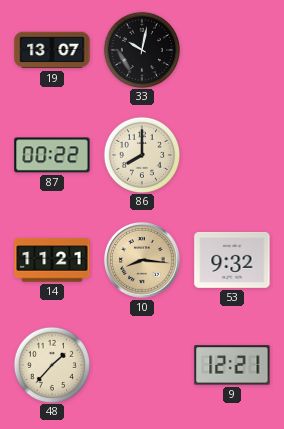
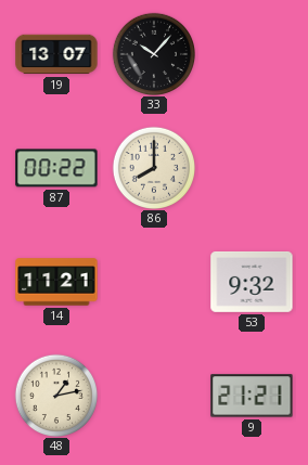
33: 10:02 -> 10:07
10: 8:16 -> none
48: 1:37 -> 1:13
9: 12:21 -> 21:21
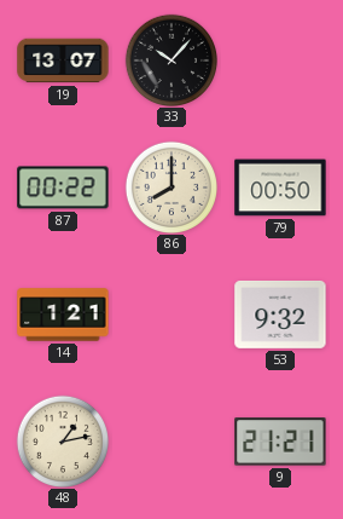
79: none -> 00:50
14: 11:21 -> 1:21
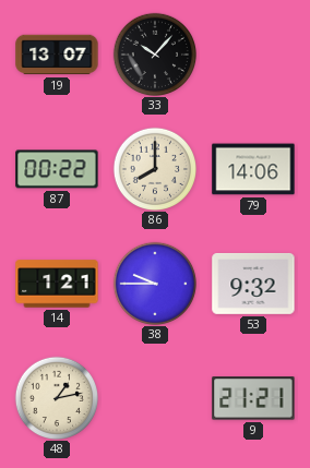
79: 00:50 -> 14:06
38: none -> 9:45
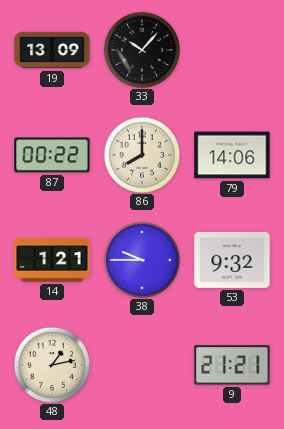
19: 13:07 -> 13:09
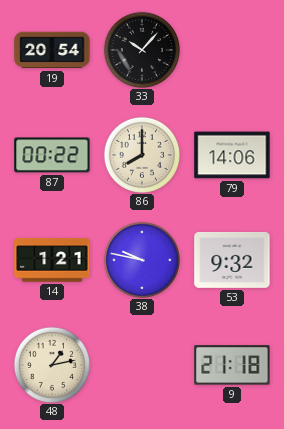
19: 13:09 -> 20:54
38: 9:45 -> 9:47
9: 21:21 -> 21:18
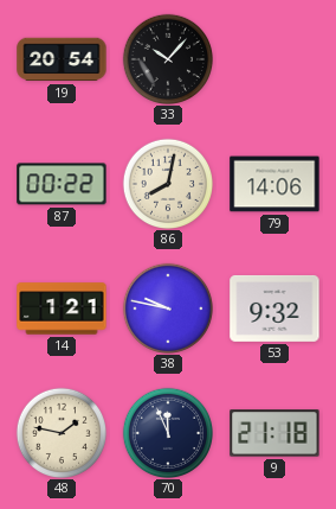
86: 8:00 -> 8:02
48: 1:13 -> 1:47
70: none -> 11:56
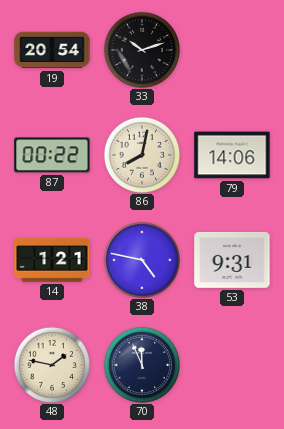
33: 10:07 -> 10:12
38: 9:47 -> 4:47
53: 9:32 -> 9:31
9: 21:18 -> none
